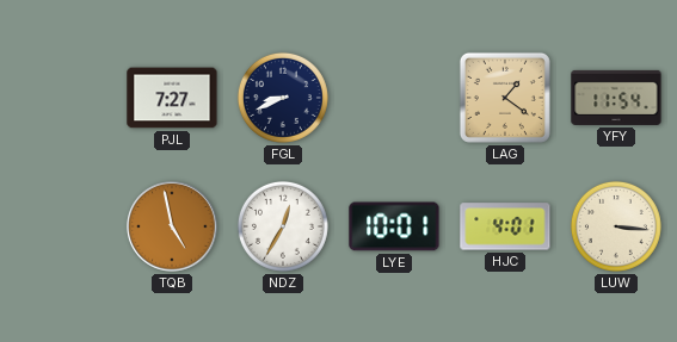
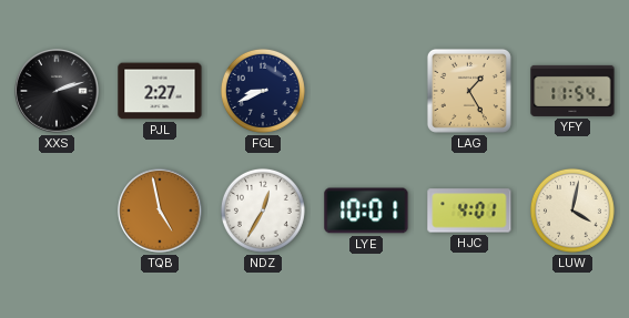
XXS: none -> 2:12
PJL: 7:27 -> 2:27
LAG: 1:21 -> 1:25
LUW: 3:16 -> 4:02
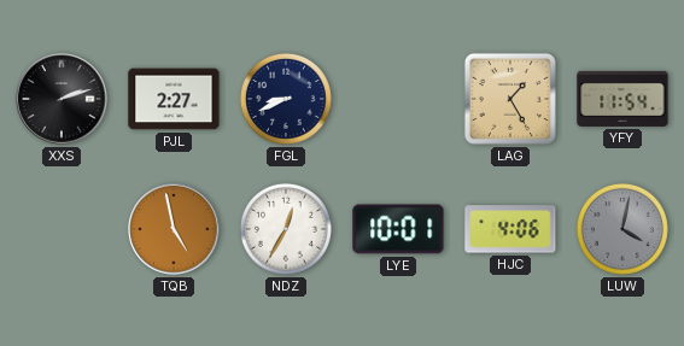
HJC: 4:01 -> 4:06
LUW dial: cream -> grey
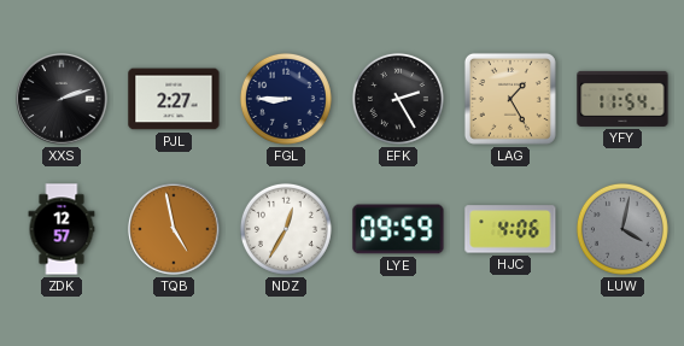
FGL: 8:41 -> 8:45
EFK: none -> 2:25
ZDK: none -> 12:57
LYE: 10:01 -> 09:59
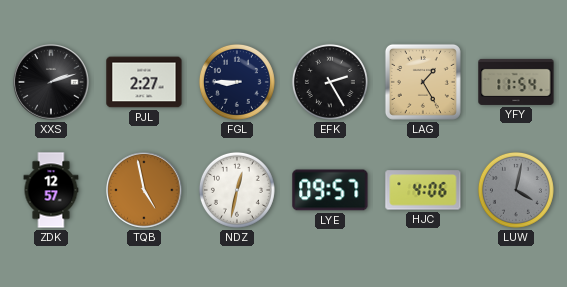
NDZ: 12:35 -> 12:32
LYE: 09:59 -> 09:57
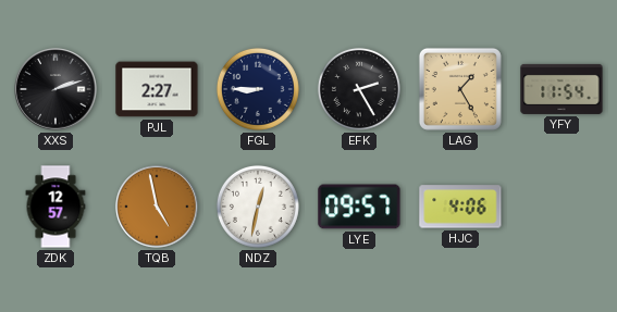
LUW: 4:02 -> none
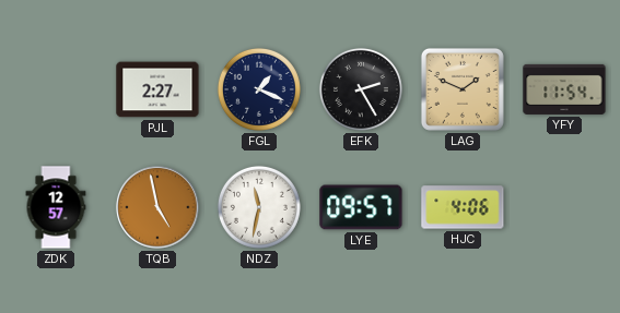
XXS: 2:12 -> none
FGL: 8:45 -> 1:19
LAG: 1:25 -> 1:49
NDZ: 12:32 -> 11:32
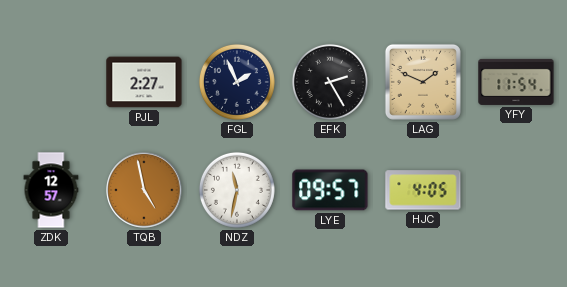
FGL: 1:19 -> 1:56
HJC: 4:06 -> 4:05
